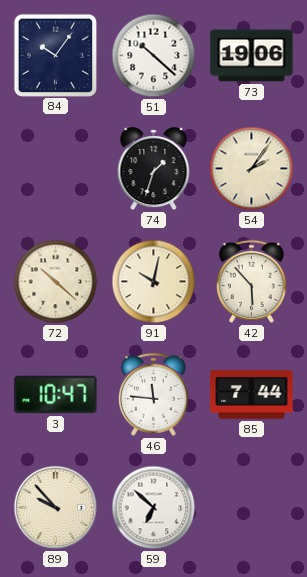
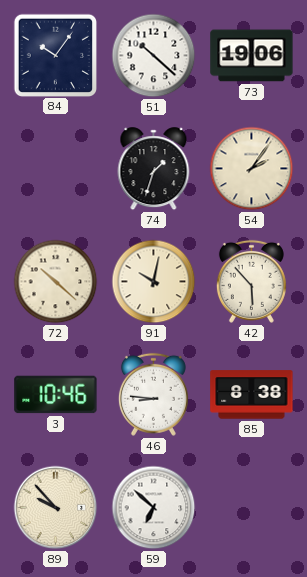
3: 10:47 -> 10:46
46: 11:46 -> 8:46
85: 7:44 -> 8:38
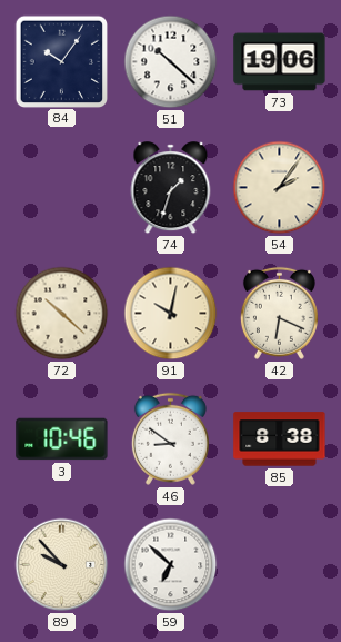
42: 5:53 -> 6:19
46: 8:46 -> 8:51
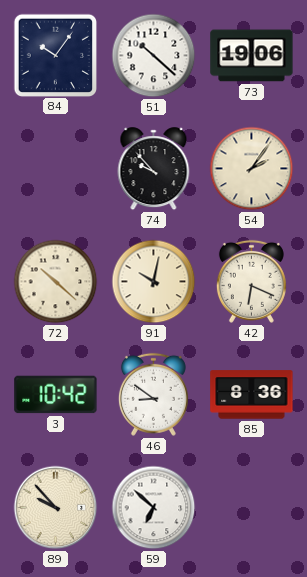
74: 1:33 -> 9:53
3: 10:46 -> 10:42
85: 8:38 -> 8:36
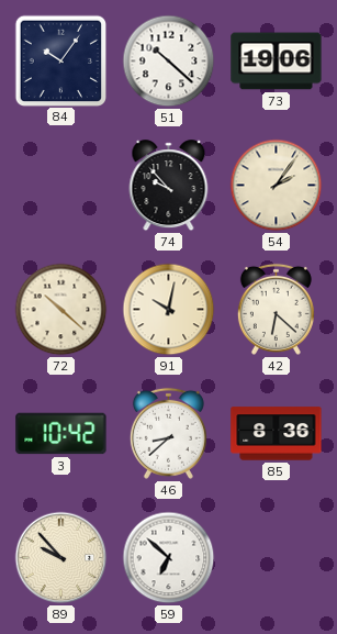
42: 6:19 -> 6:22
46: 8:51 -> 8:38
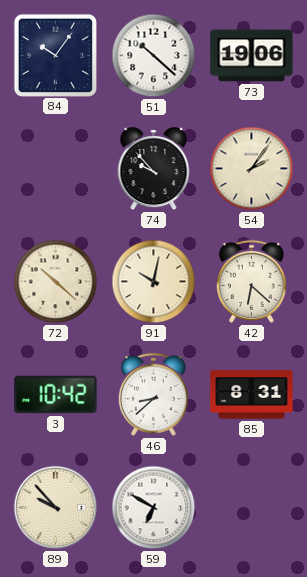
85: 8:36 -> 8:31
59: 6:52 -> 6:50
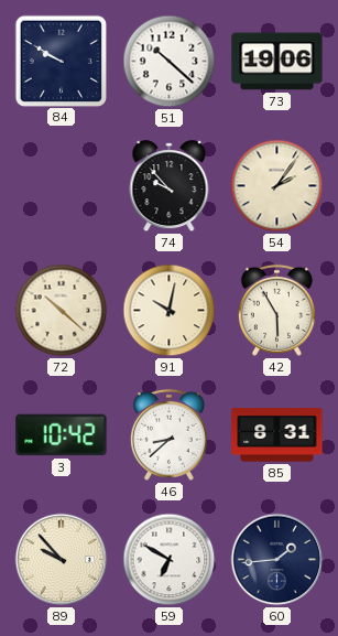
84: 10:06 -> 9:50
42: 6:22 -> 5:55
60: none -> 1:44
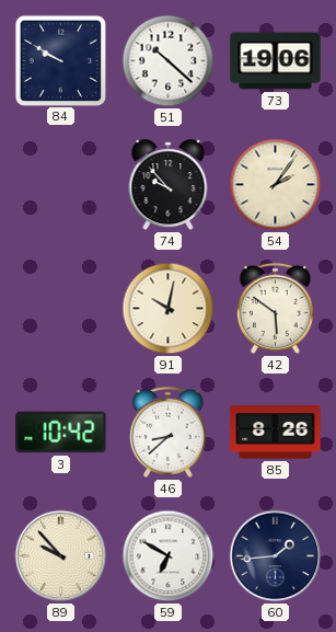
72: 10:22 -> none
42: 5:55 -> 5:51
85: 8:31 -> 8:26
